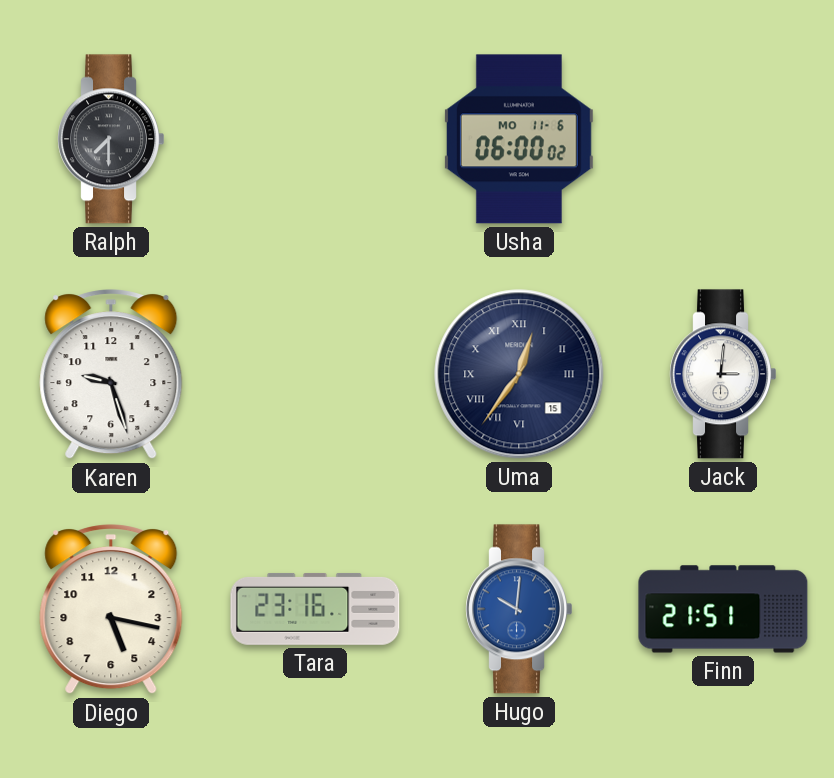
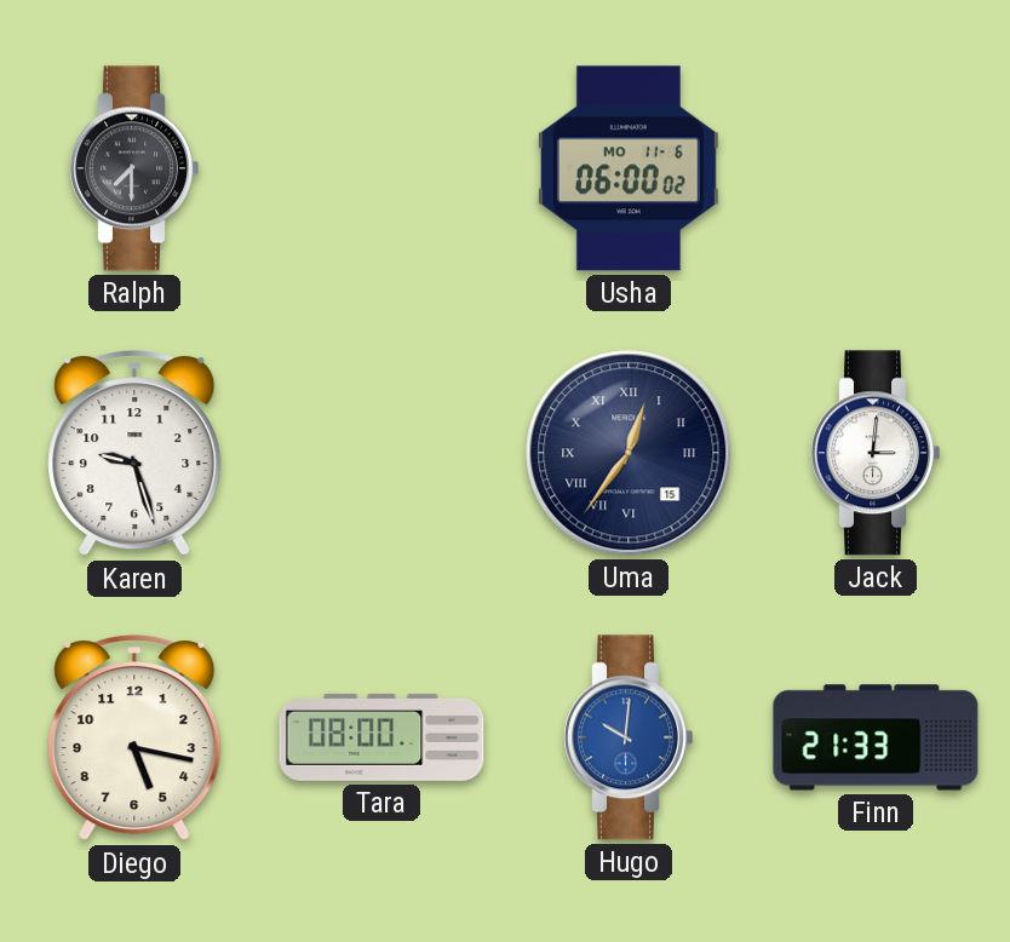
Tara: 23:16 -> 08:00
Finn: 21:51 -> 21:33
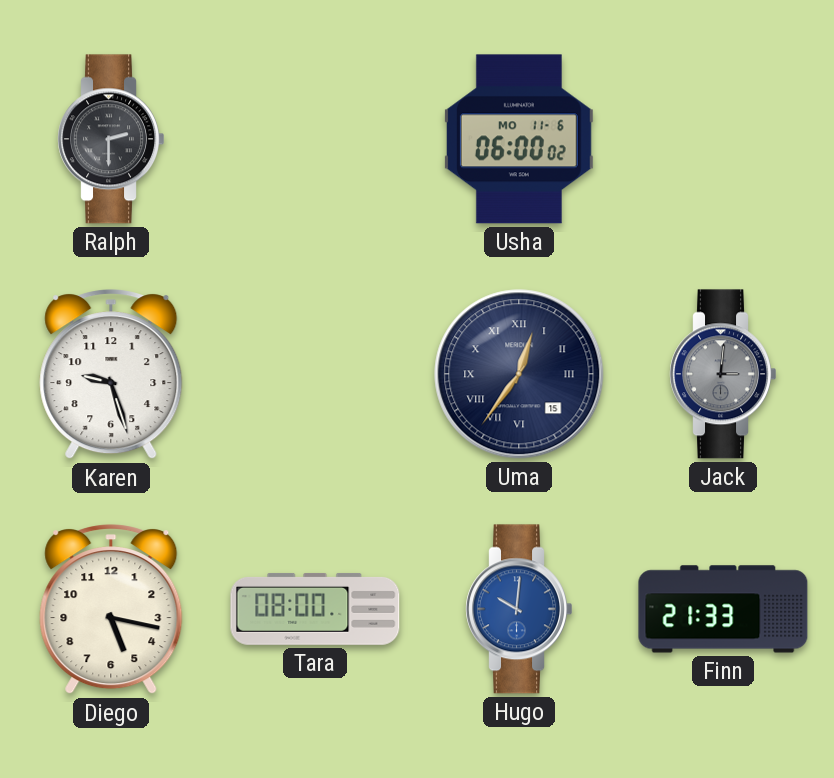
Ralph: 7:30 -> 2:30
Jack dial: white -> grey
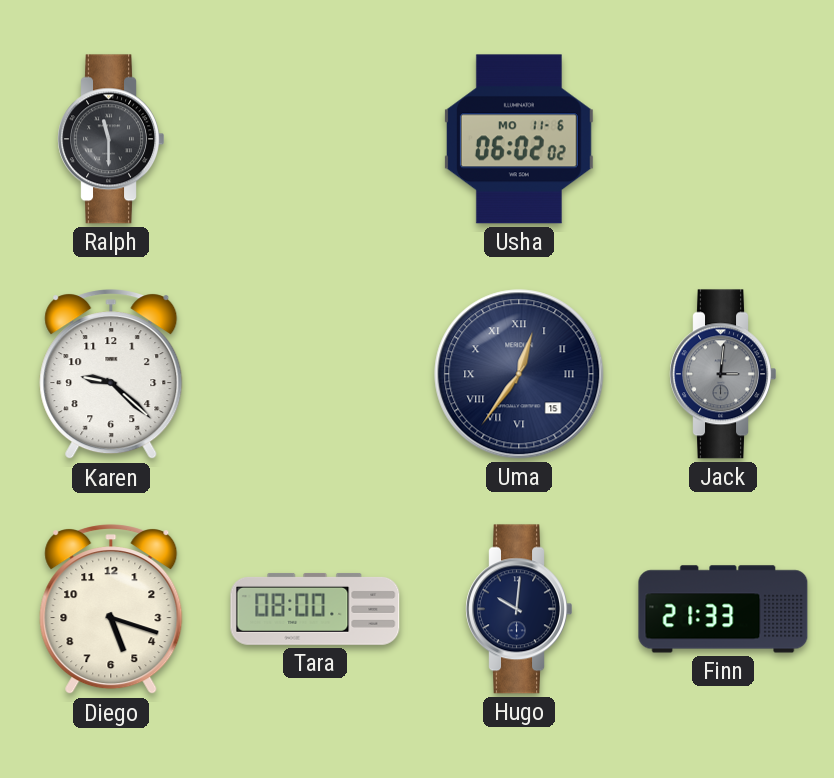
Ralph: 2:30 -> 11:30
Usha: 06:00 -> 06:02
Karen: 9:27 -> 9:22
Diego: 5:17 -> 5:18
Hugo dial: blue -> navy
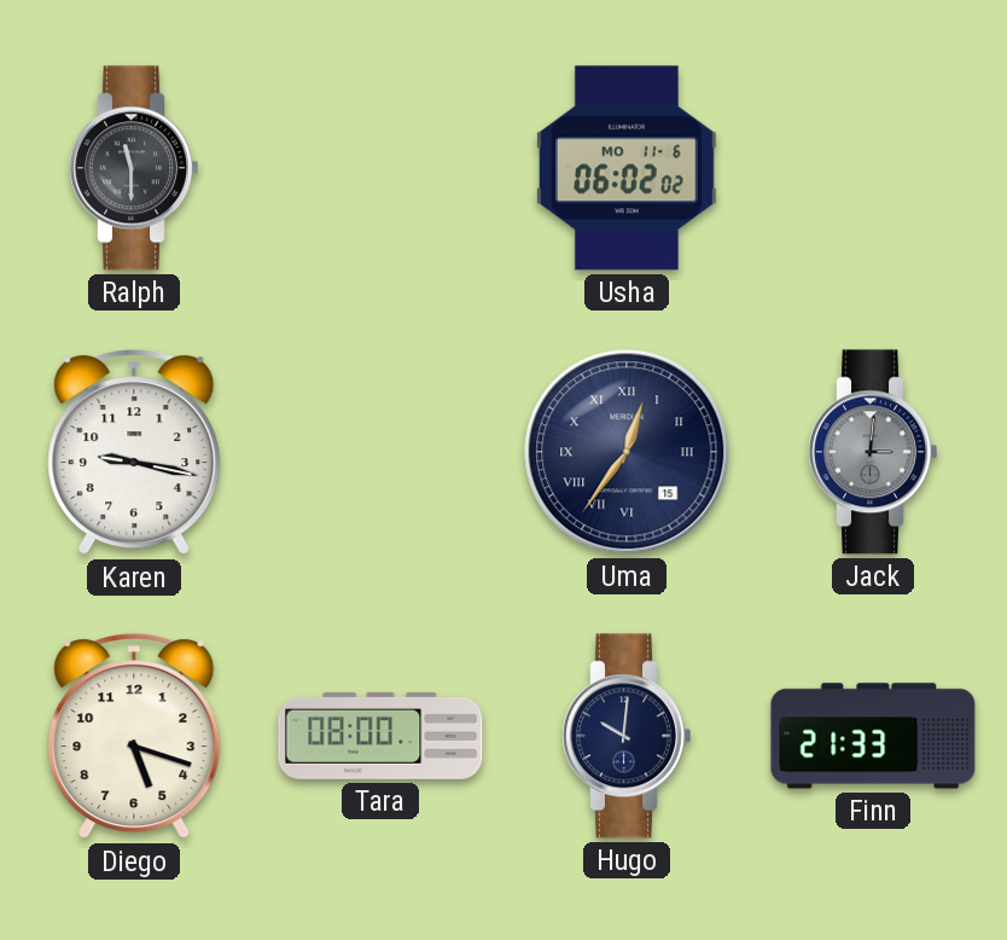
Karen: 9:22 -> 9:17
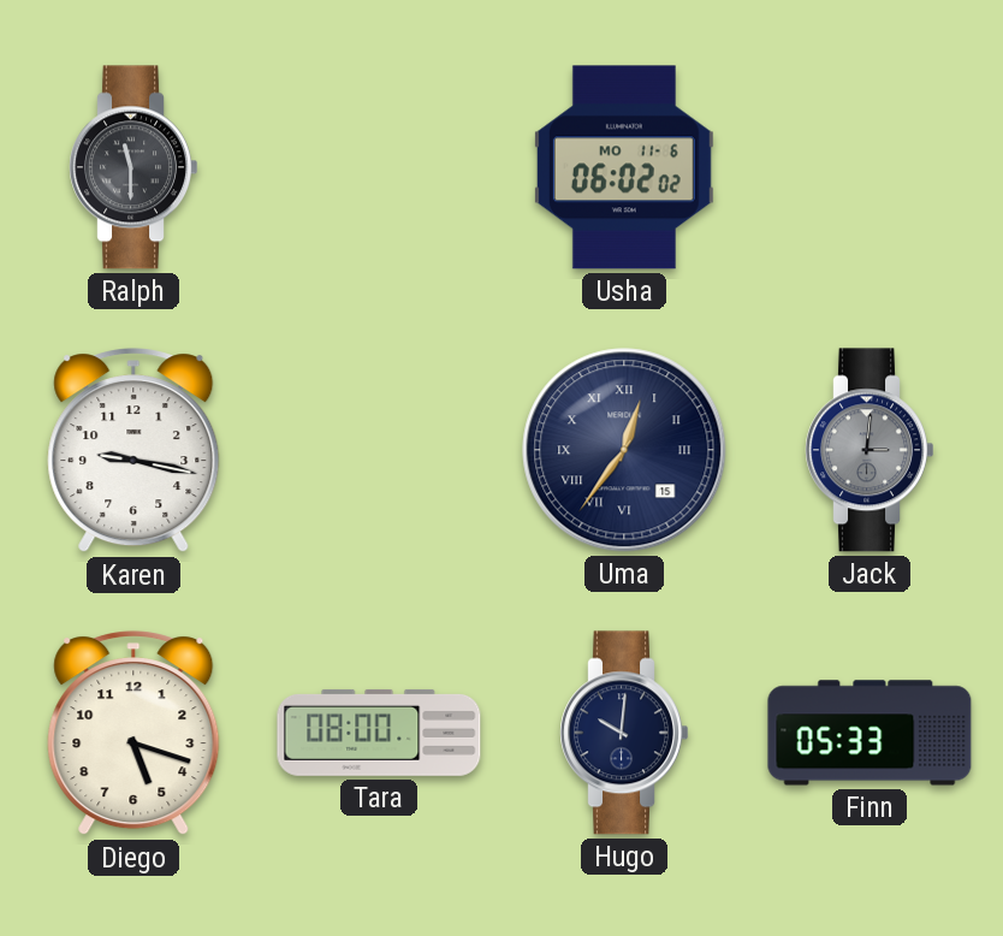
Finn: 21:33 -> 05:33
